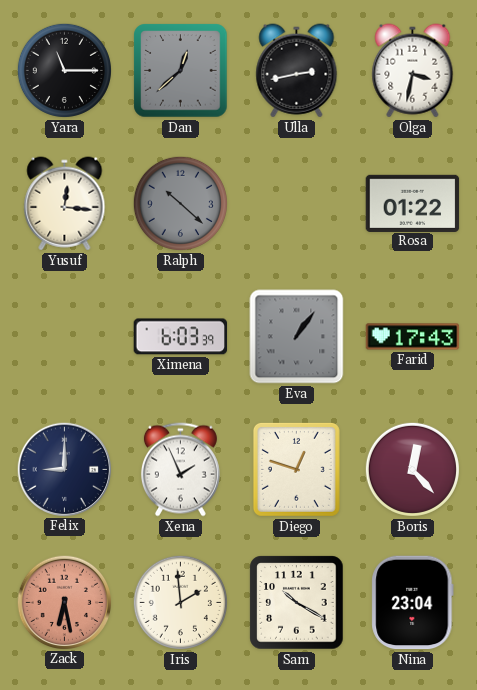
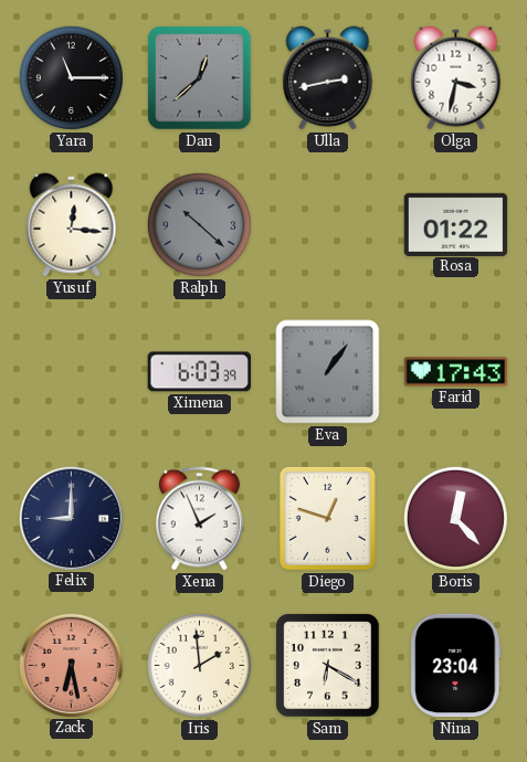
Sam: 10:20 -> 6:20
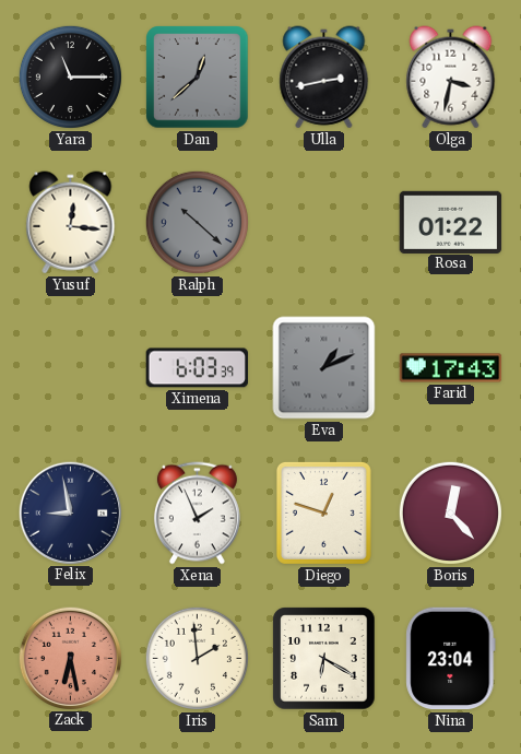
Eva: 1:06 -> 1:11
Felix: 9:00 -> 8:58
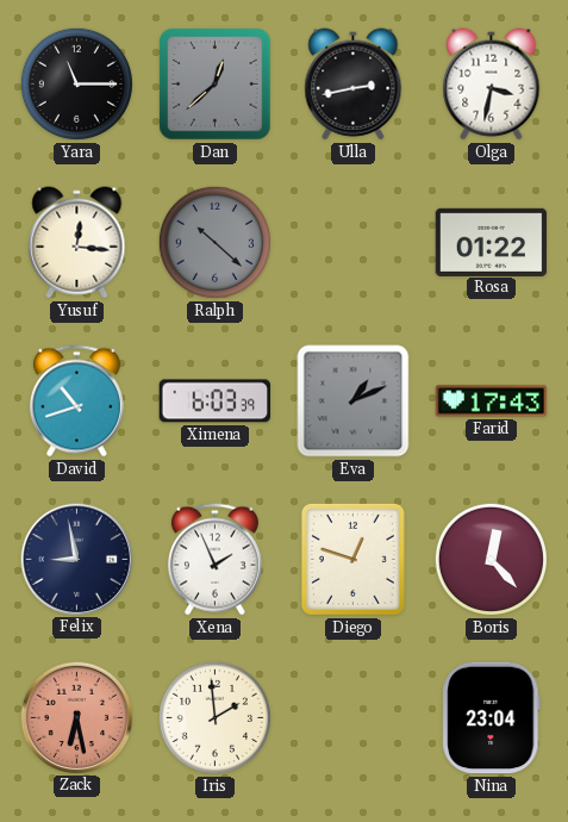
David: none -> 10:42
Sam: 6:20 -> none
